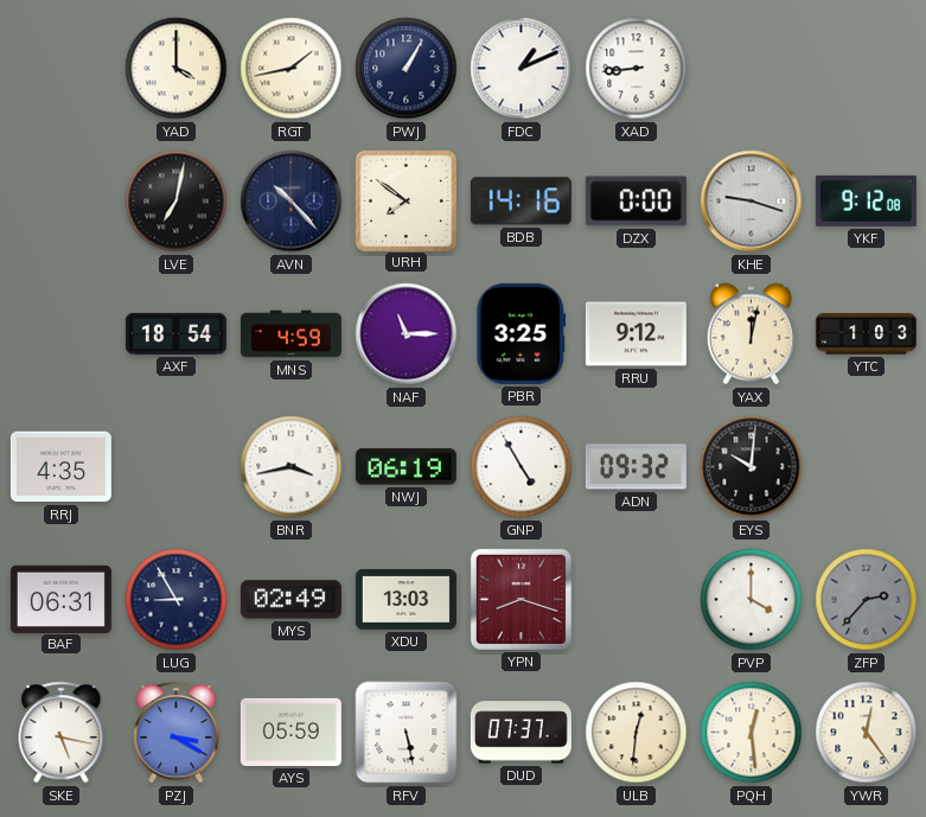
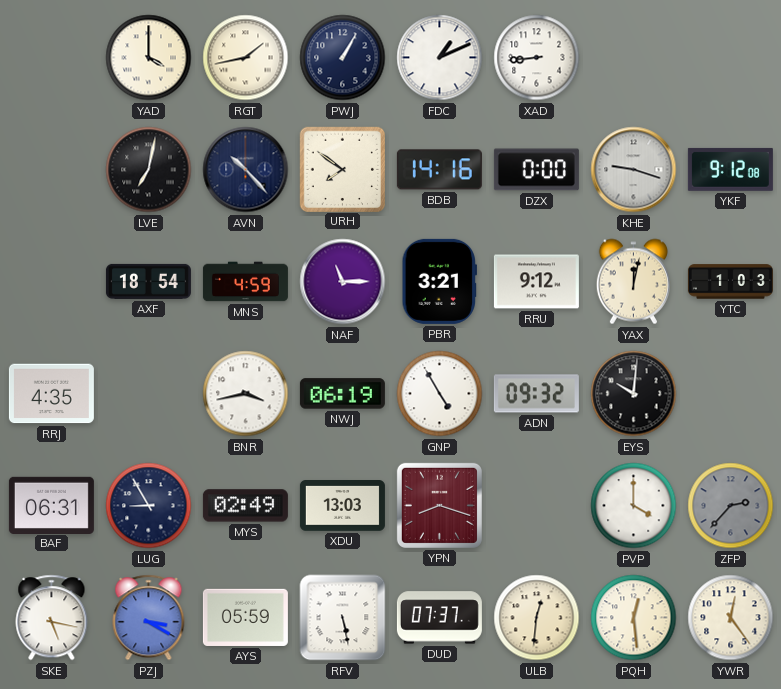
PBR: 3:25 -> 3:21
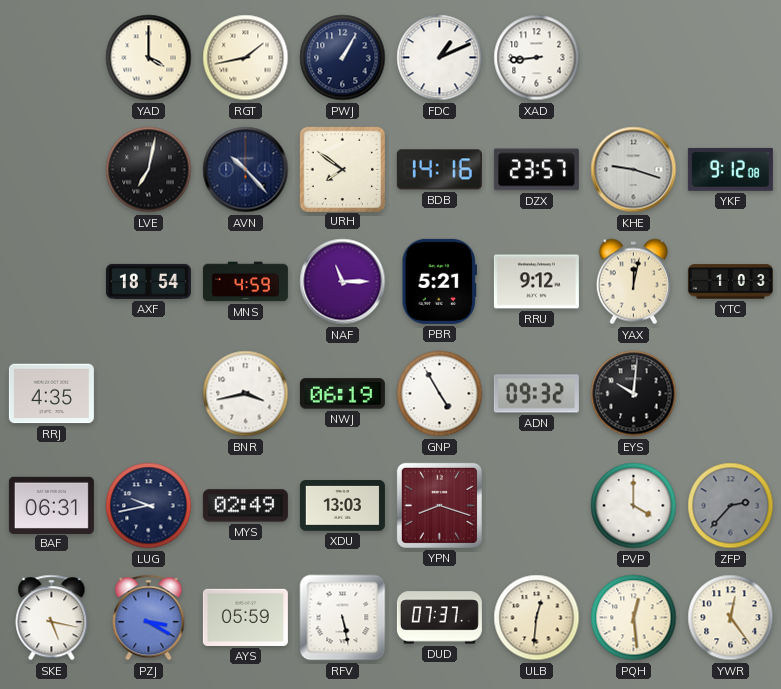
DZX: 0:00 -> 23:57
PBR: 3:21 -> 5:21
LUG: 8:55 -> 9:43
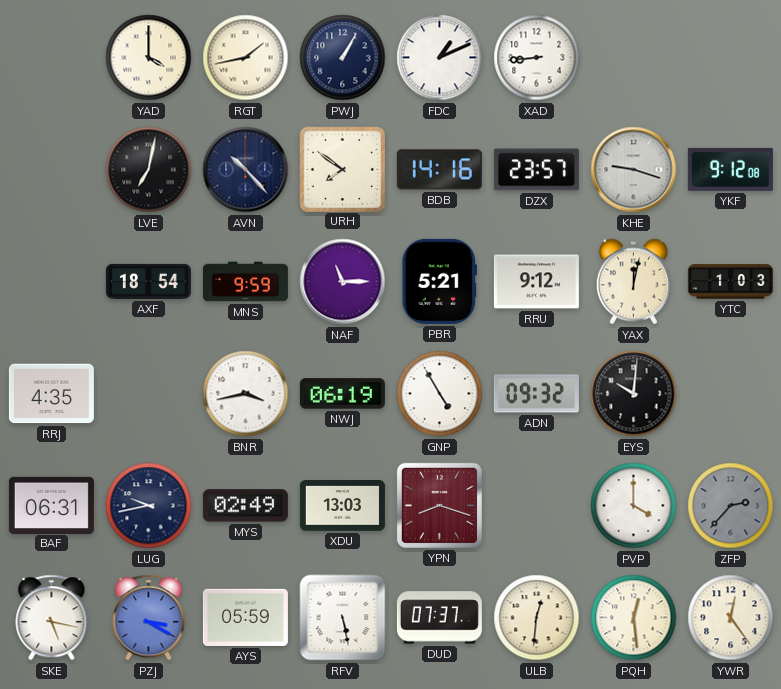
MNS: 4:59 -> 9:59
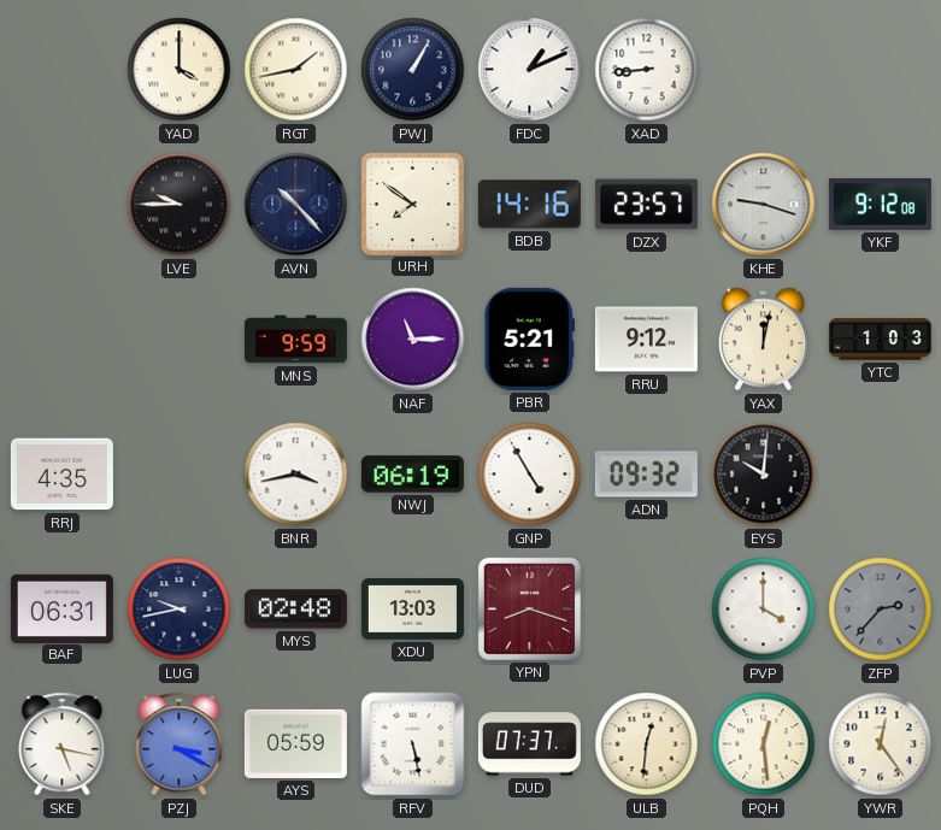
LVE: 7:02 -> 9:45
AXF: 18:54 -> none
MYS: 02:49 -> 02:48
